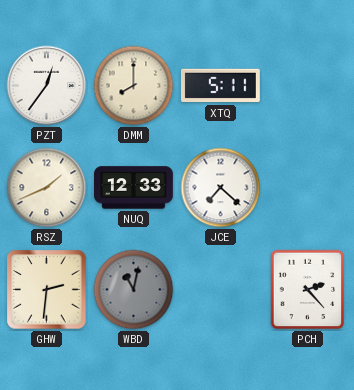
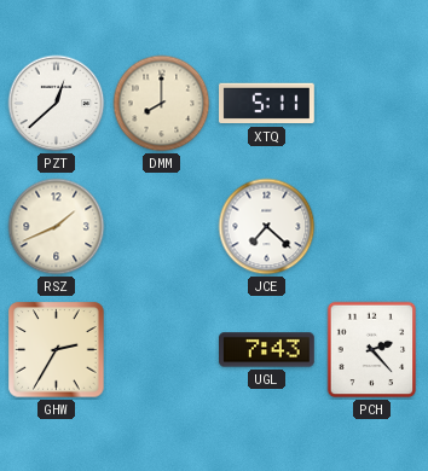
PZT: 12:36 -> 12:38
NUQ: 12:33 -> none
GHW: 2:31 -> 2:35
WBD: 11:02 -> none
UGL: none -> 7:43
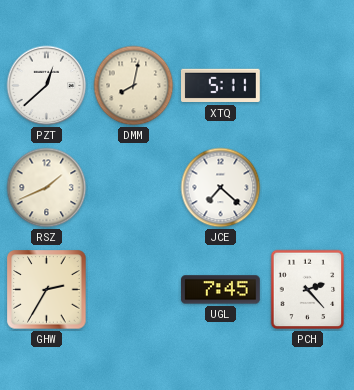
DMM: 8:00 -> 8:02
UGL: 7:43 -> 7:45
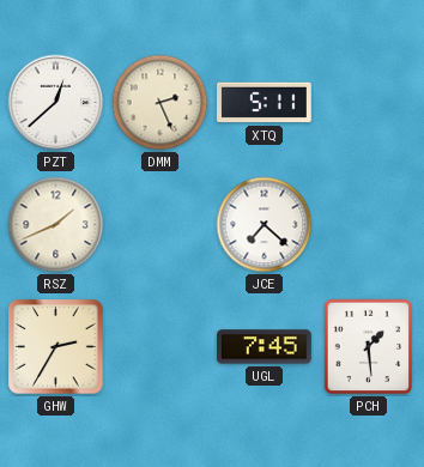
DMM: 8:02 -> 2:26
PCH: 2:23 -> 1:29
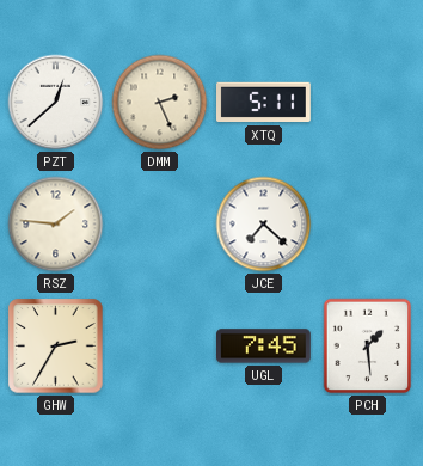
RSZ: 1:41 -> 1:46
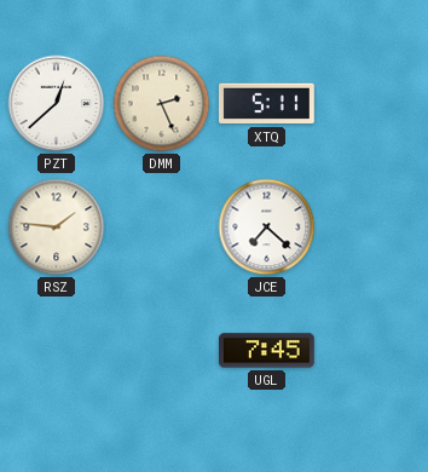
GHW: 2:35 -> none
PCH: 1:29 -> none
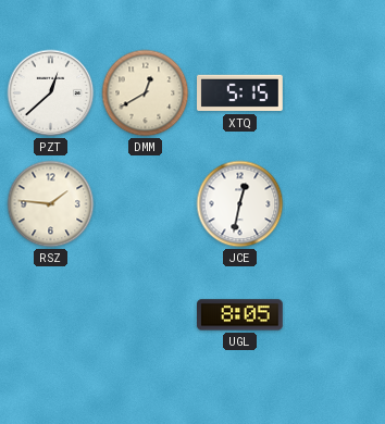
DMM: 2:26 -> 12:40
XTQ: 5:11 -> 5:15
JCE: 7:22 -> 12:32
UGL: 7:45 -> 8:05
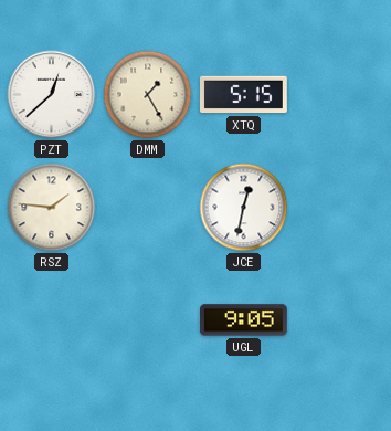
DMM: 12:40 -> 1:25
UGL: 8:05 -> 9:05
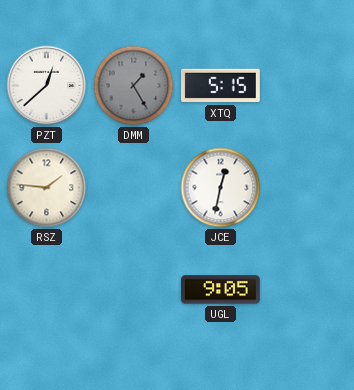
DMM dial: cream -> grey
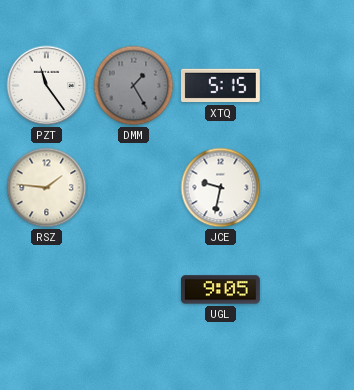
PZT: 12:38 -> 11:24
JCE: 12:32 -> 9:32
